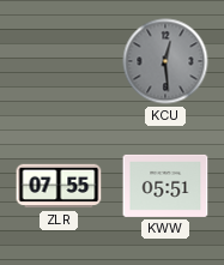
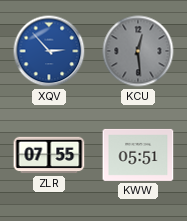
XQV: none -> 2:53
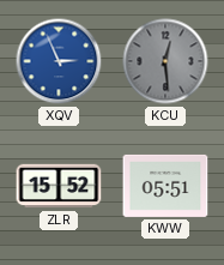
XQV: 2:53 -> 2:56
ZLR: 07:55 -> 15:52
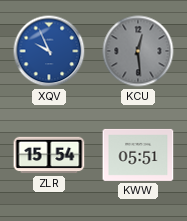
XQV: 2:56 -> 9:56
ZLR: 15:52 -> 15:54
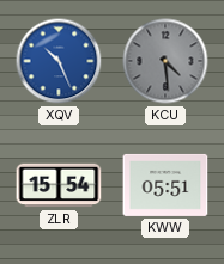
XQV: 9:56 -> 10:26
KCU: 12:29 -> 4:29
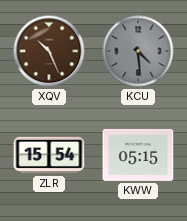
XQV dial: blue -> brown
KWW: 05:51 -> 05:15
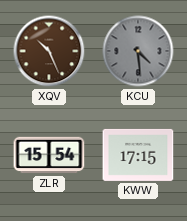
KWW: 05:15 -> 17:15
